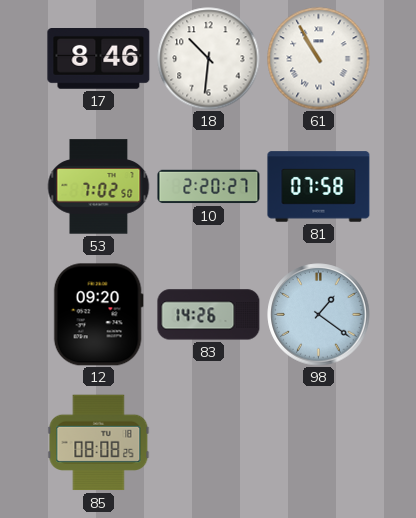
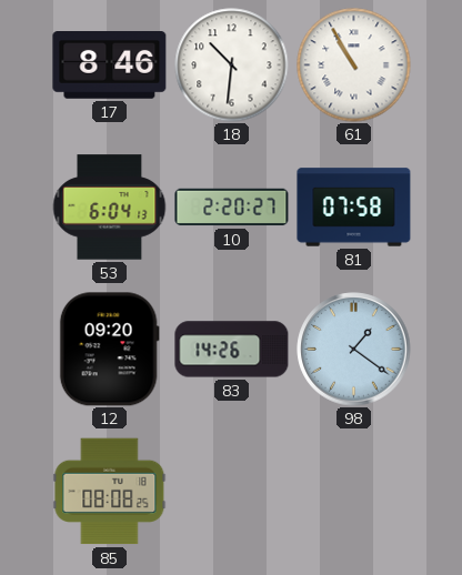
53: 7:02 -> 6:04
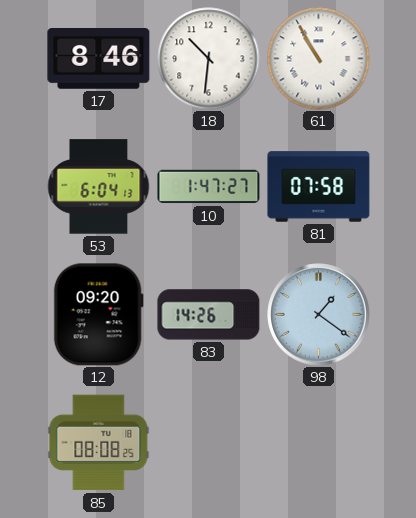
10: 2:20 -> 1:47
